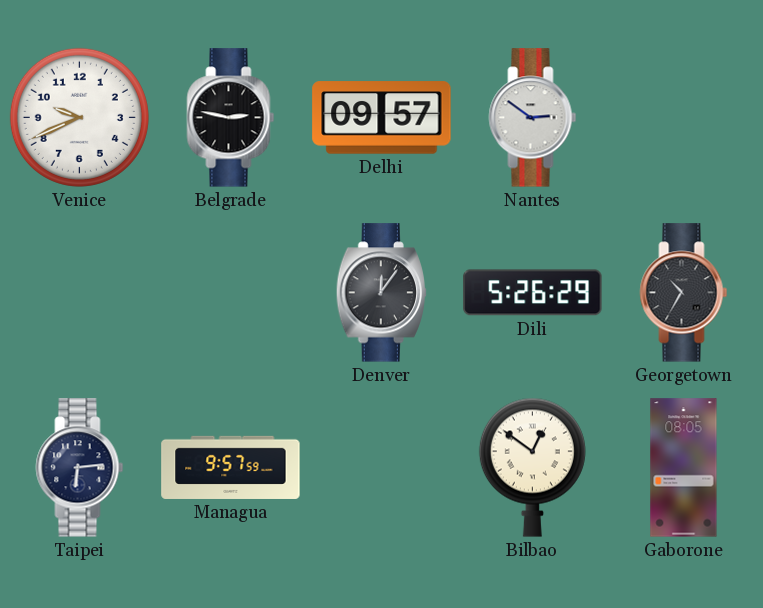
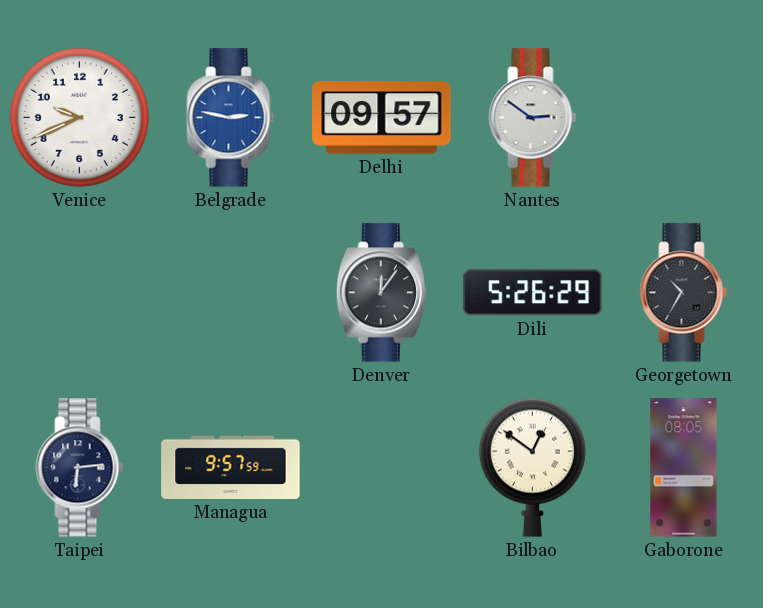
Belgrade dial: black -> blue
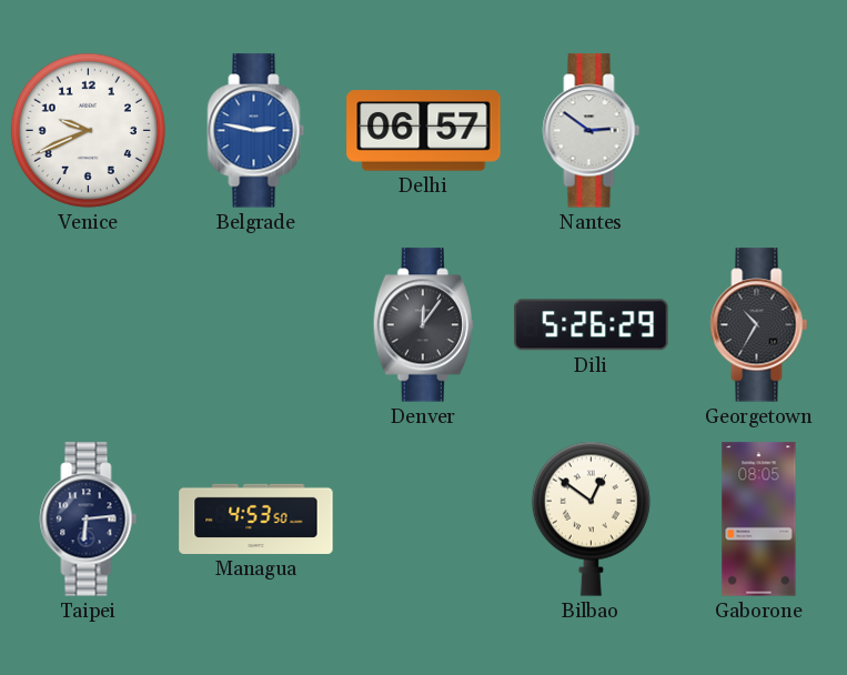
Delhi: 09:57 -> 06:57
Managua: 9:57 -> 4:53
